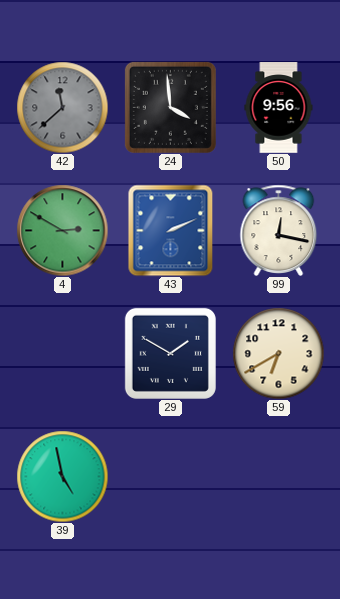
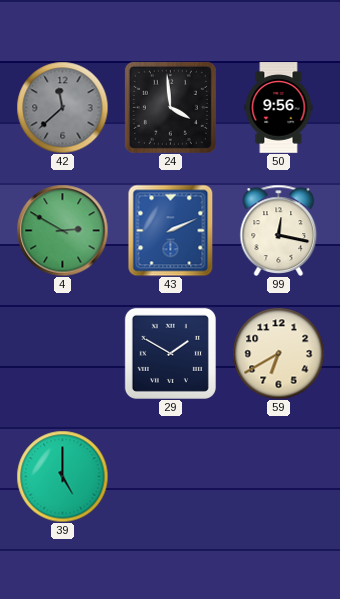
39: 4:58 -> 5:00
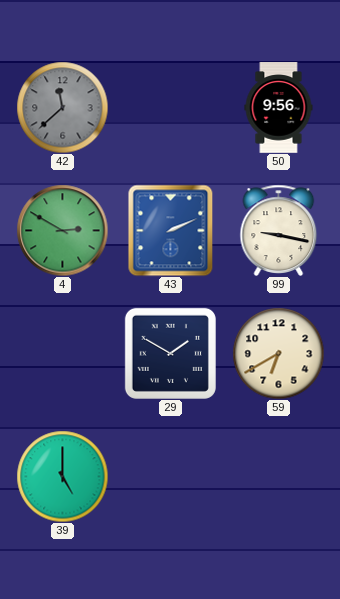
24: 3:59 -> none
99: 12:17 -> 9:17
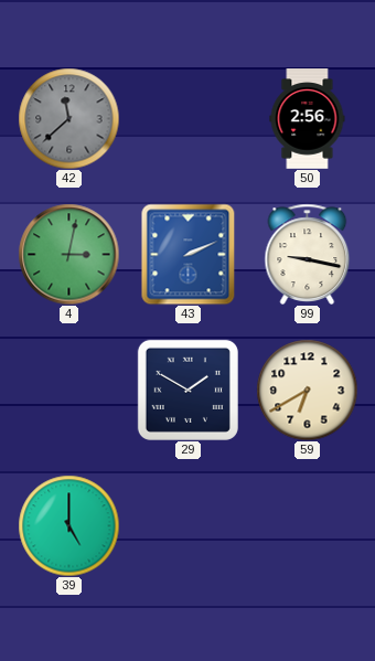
50: 9:56 -> 2:56
4: 2:50 -> 3:02
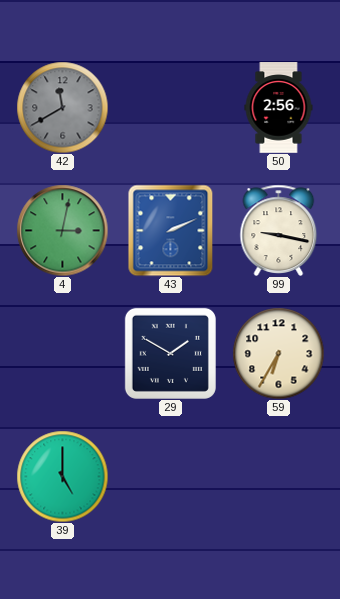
42: 11:38 -> 11:40
59: 6:40 -> 6:35
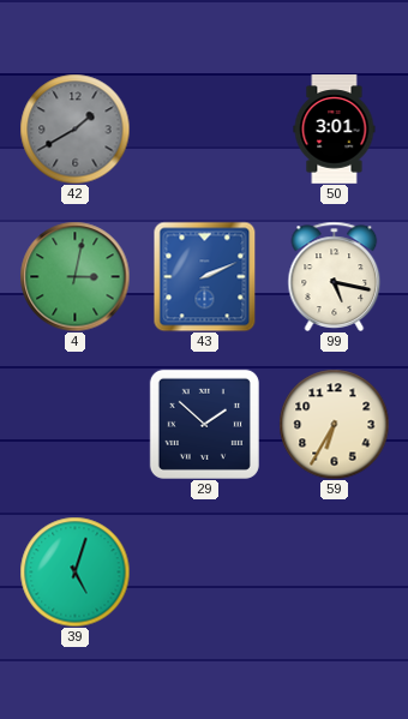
42: 11:40 -> 1:40
50: 2:56 -> 3:01
99: 9:17 -> 5:17
29: 1:50 -> 1:52
39: 5:00 -> 5:03
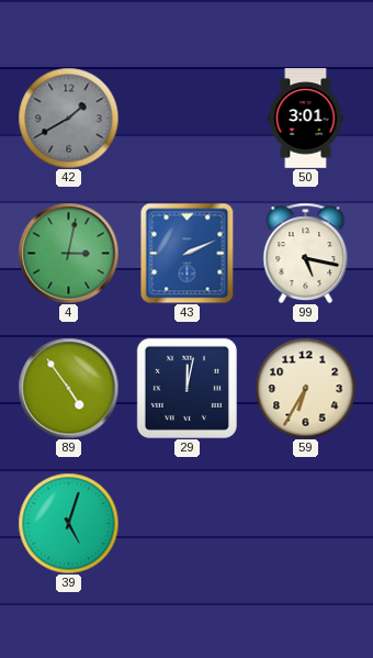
89: none -> 4:54
29: 1:52 -> 12:02
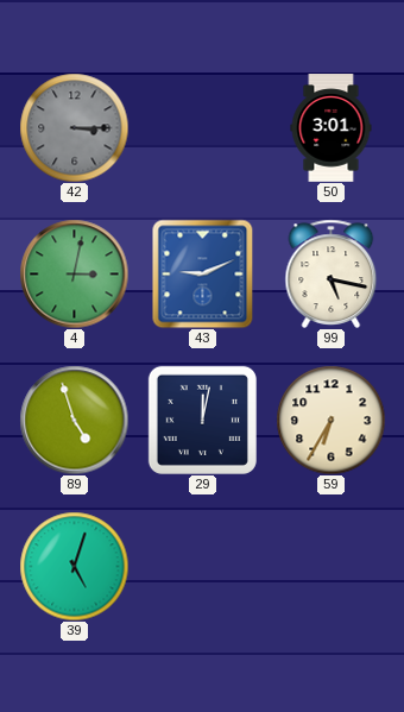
42: 1:40 -> 3:15
43: 2:11 -> 9:11
89: 4:54 -> 4:57
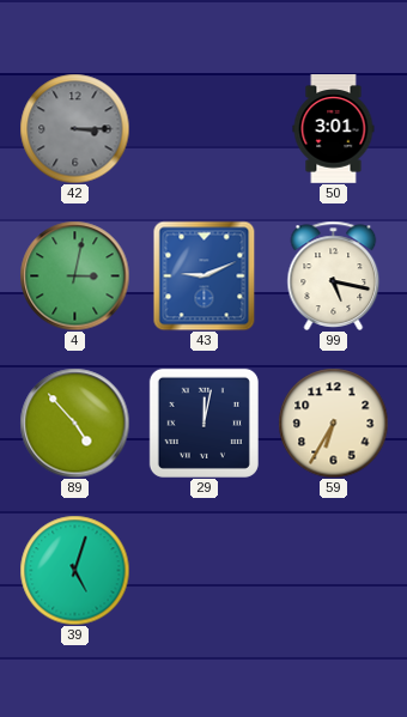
89: 4:57 -> 4:53
